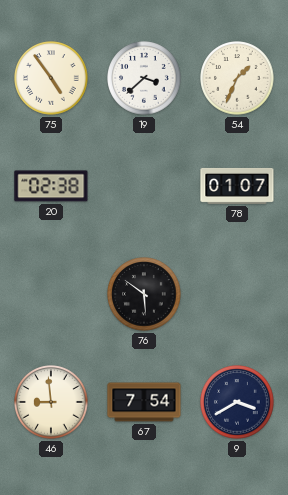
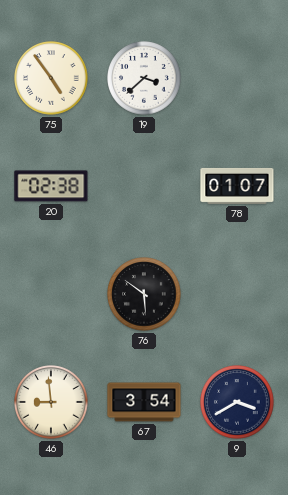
54: 1:34 -> none
67: 7:54 -> 3:54
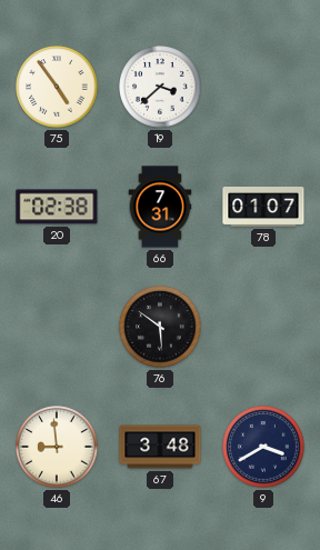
66: none -> 7:31
67: 3:54 -> 3:48
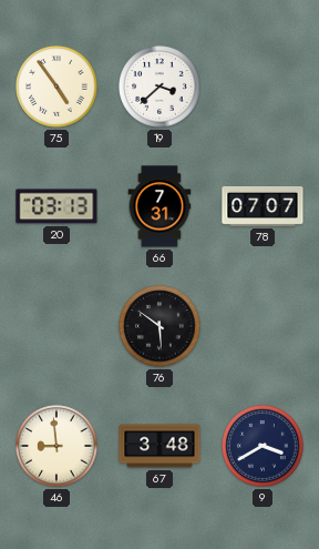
20: 02:38 -> 03:13
78: 01:07 -> 07:07
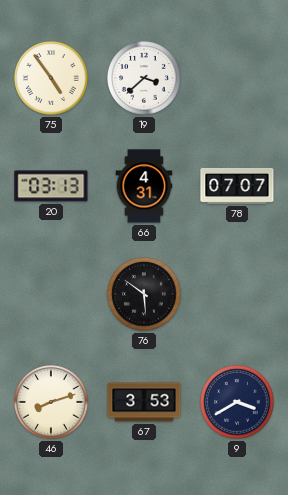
66: 7:31 -> 4:31
46: 8:59 -> 8:12
67: 3:48 -> 3:53
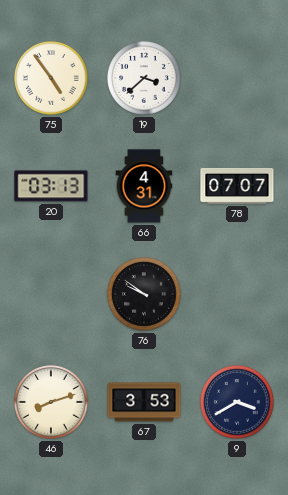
76: 5:51 -> 9:51
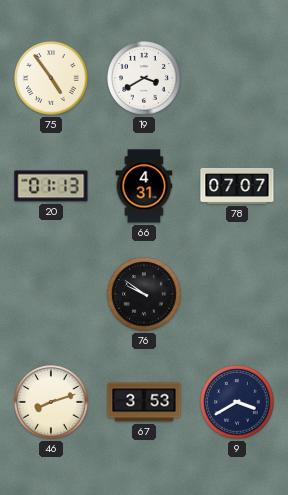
19: 3:38 -> 3:40
20: 03:13 -> 01:13
